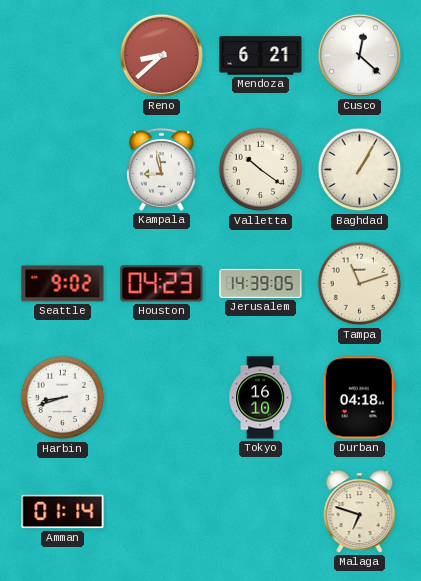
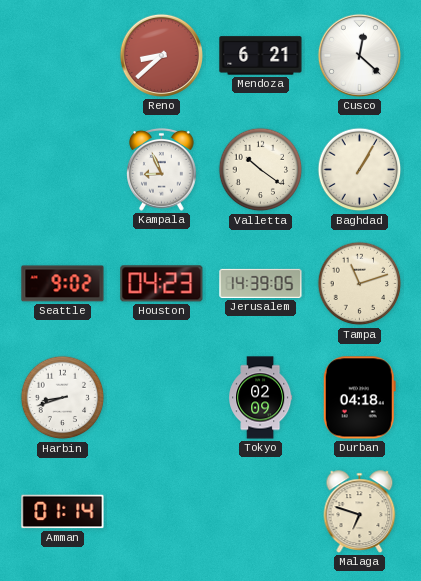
Kampala: 8:58 -> 8:56
Tokyo: 16:10 -> 02:09
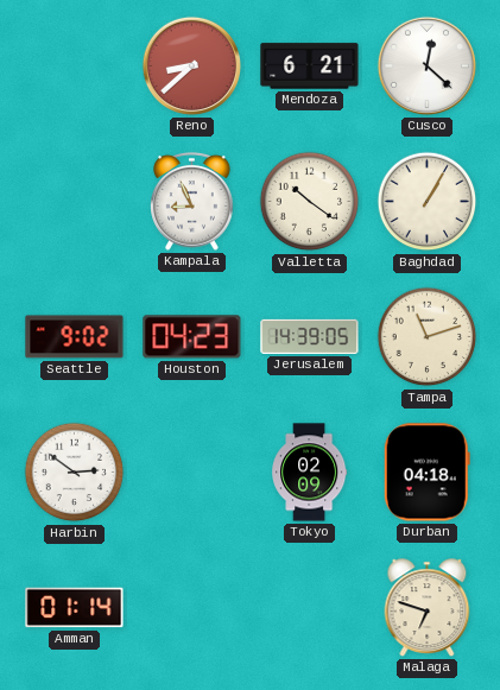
Harbin: 8:42 -> 2:51
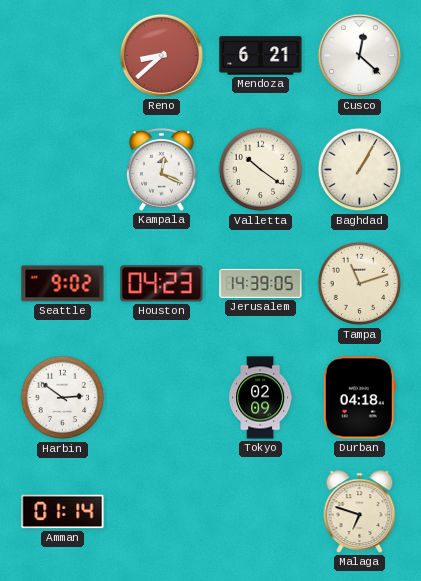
Kampala: 8:56 -> 12:19
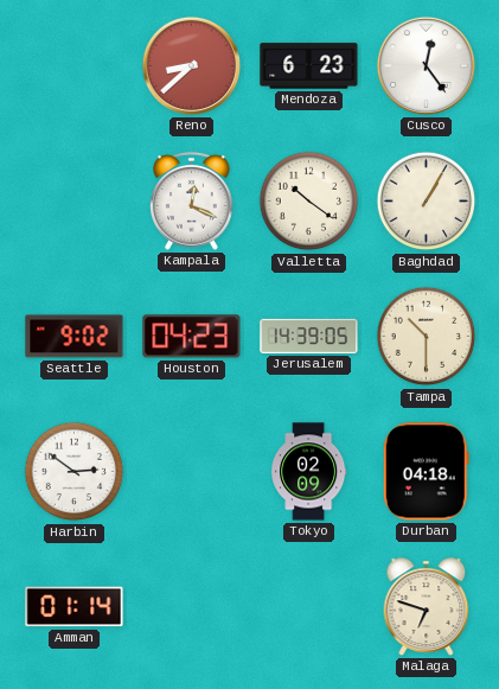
Mendoza: 6:21 -> 6:23
Cusco: 12:22 -> 12:24
Tampa: 11:12 -> 10:30
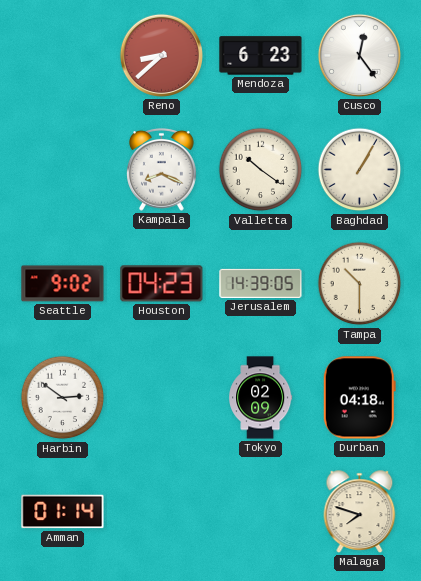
Kampala: 12:19 -> 8:19
Malaga: 6:48 -> 7:48
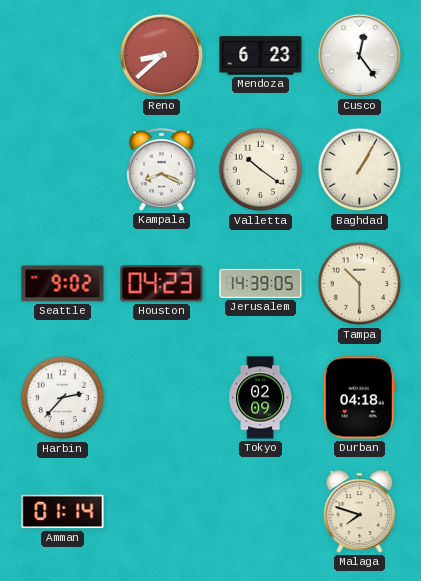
Harbin: 2:51 -> 2:37
